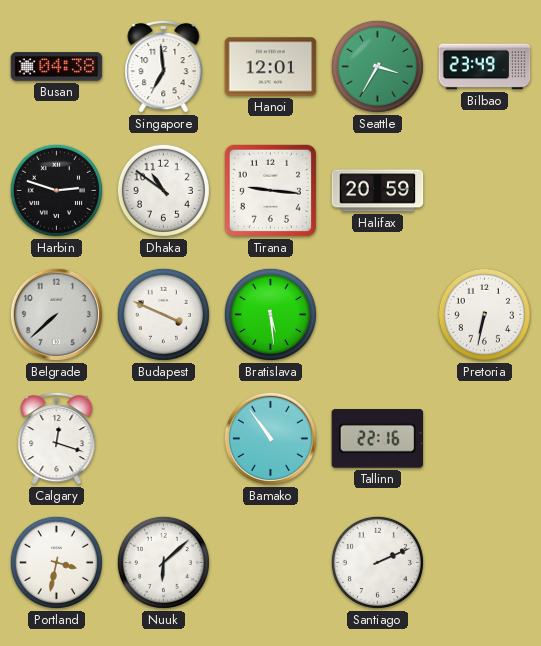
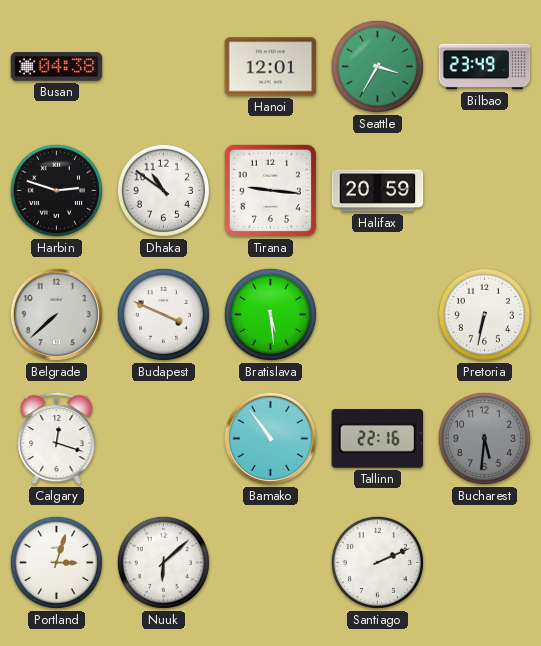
Singapore: 6:59 -> none
Bucharest: none -> 5:31
Portland: 3:32 -> 3:03
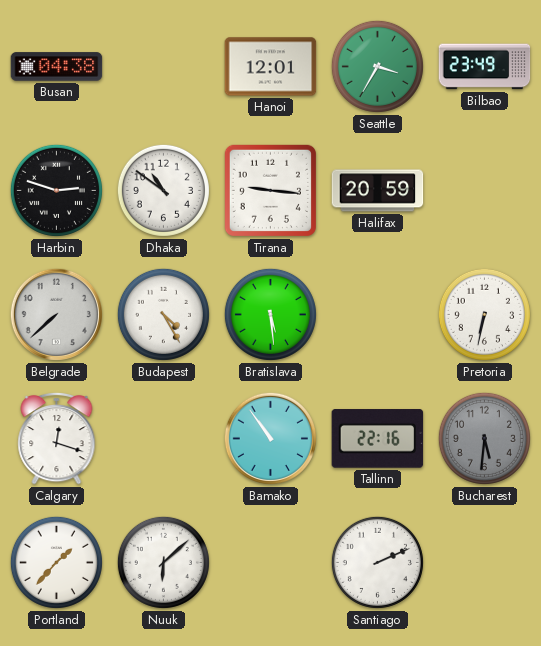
Budapest: 3:49 -> 4:25
Portland: 3:03 -> 1:37
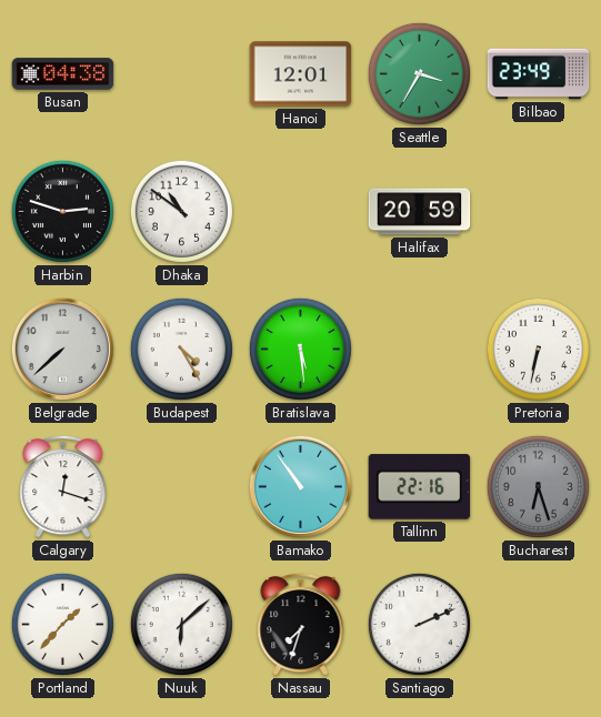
Tirana: 9:16 -> none
Bucharest: 5:31 -> 6:27
Nassau: none -> 7:33
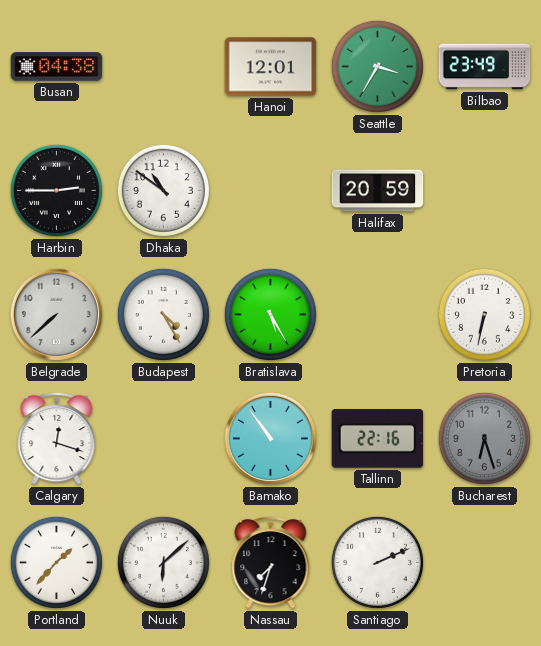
Harbin: 2:48 -> 2:45
Bratislava: 5:29 -> 5:25
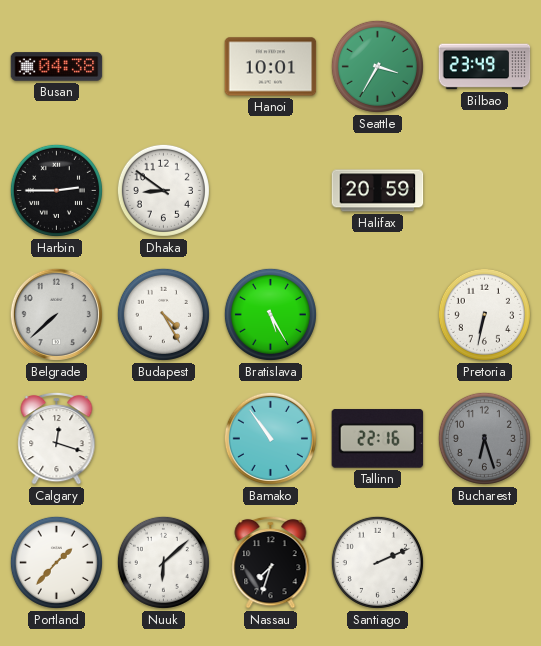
Hanoi: 12:01 -> 10:01
Dhaka: 10:51 -> 8:51
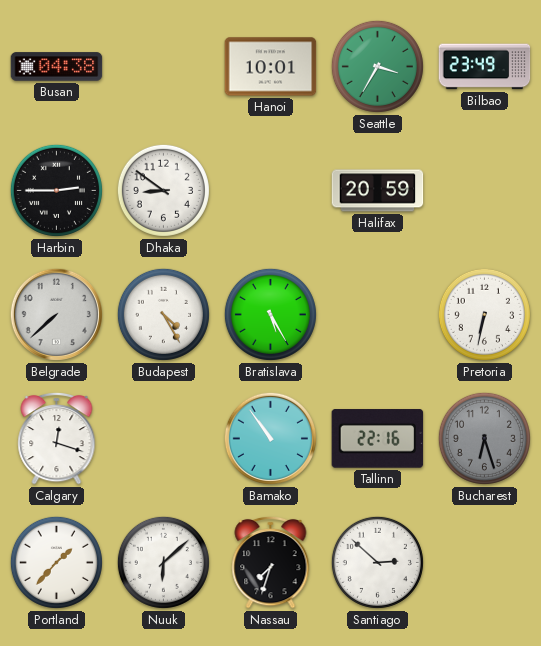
Santiago: 2:11 -> 2:52
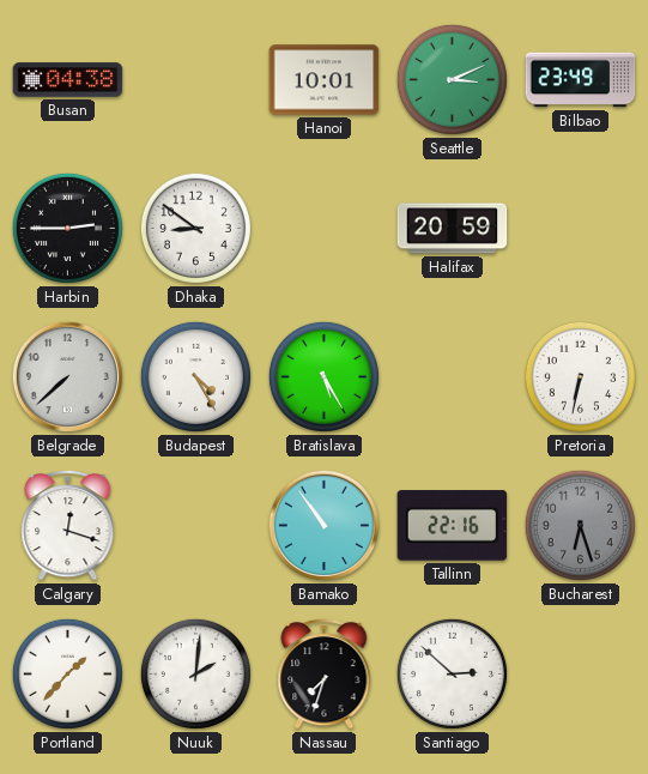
Seattle: 3:35 -> 3:11
Nuuk: 6:08 -> 2:01
